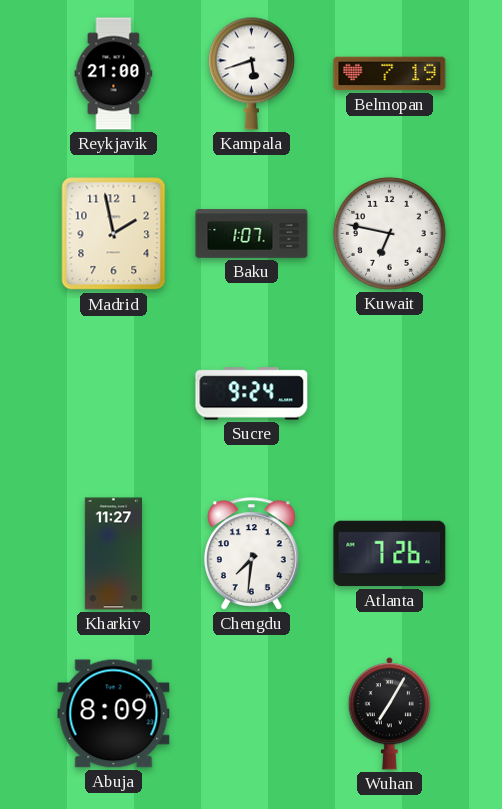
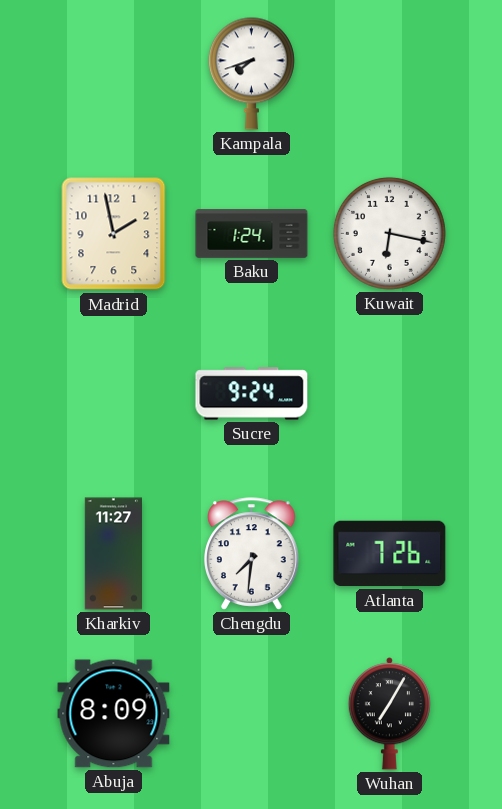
Reykjavik: 21:00 -> none
Kampala: 5:42 -> 7:42
Belmopan: 7:19 -> none
Baku: 1:07 -> 1:24
Kuwait: 6:47 -> 6:17
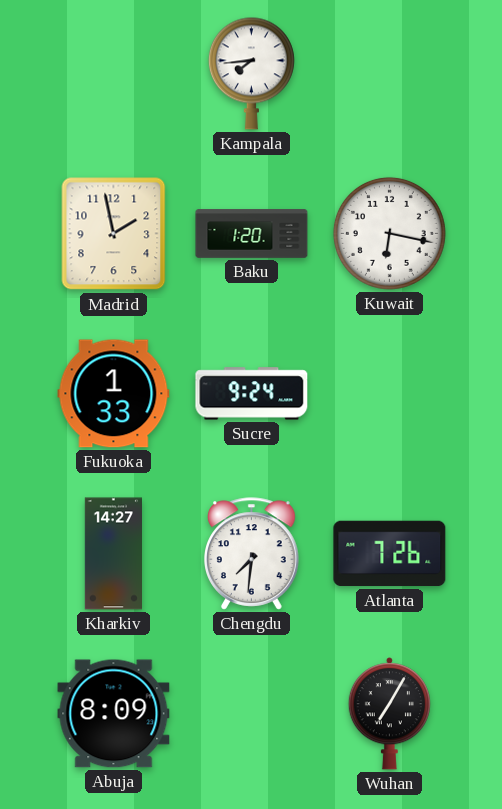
Kampala: 7:42 -> 7:44
Baku: 1:24 -> 1:20
Fukuoka: none -> 1:33
Kharkiv: 11:27 -> 14:27
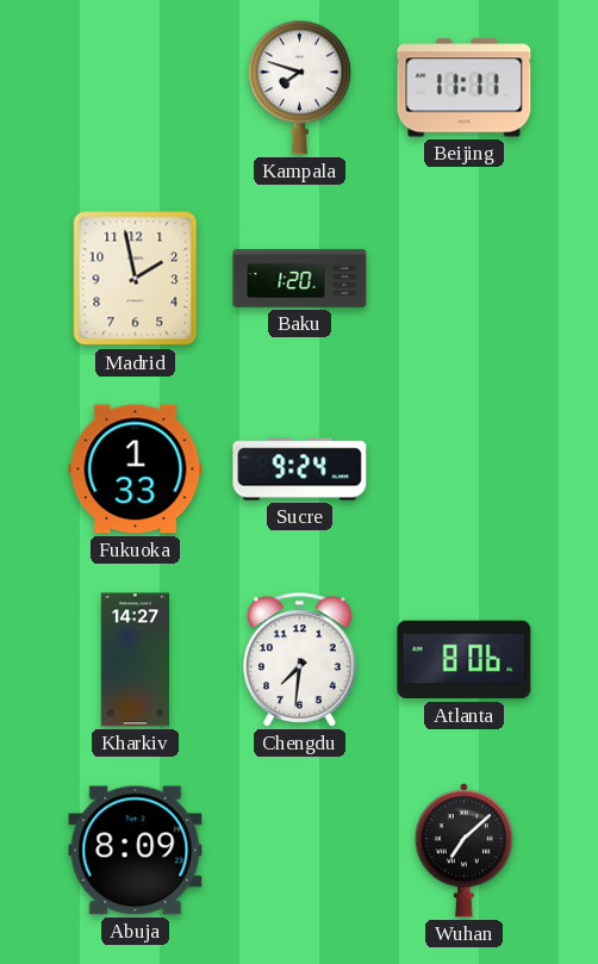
Kampala: 7:44 -> 7:48
Beijing: none -> 11:11
Kuwait: 6:17 -> none
Atlanta: 7:26 -> 8:06
Wuhan: 7:05 -> 7:08
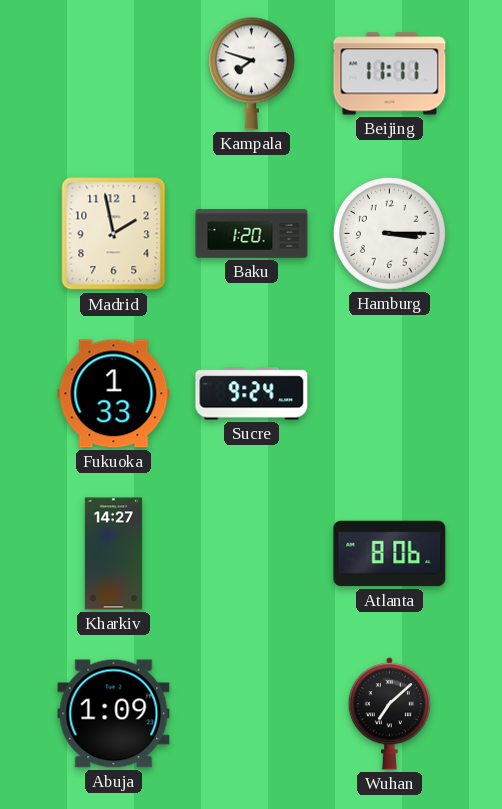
Hamburg: none -> 3:15
Chengdu: 7:31 -> none
Abuja: 8:09 -> 1:09
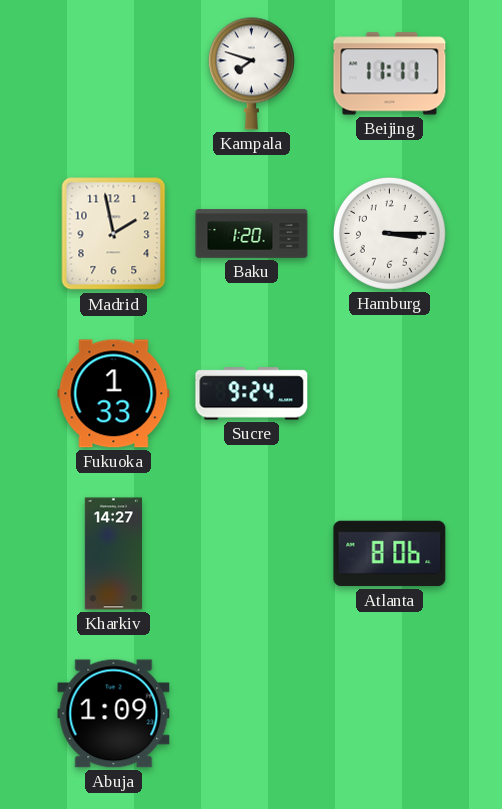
Wuhan: 7:08 -> none
